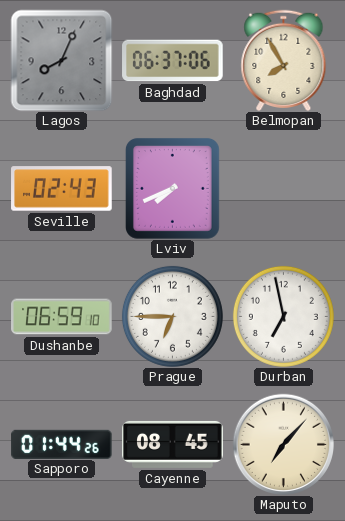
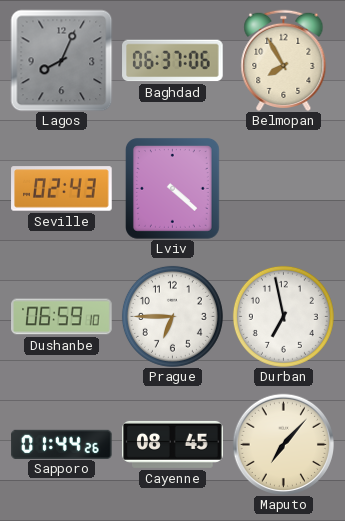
Lviv: 7:41 -> 4:22
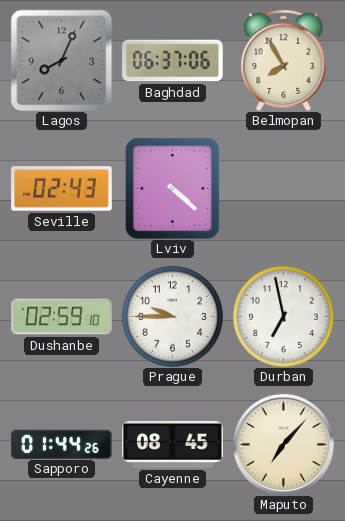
Dushanbe: 06:59 -> 02:59
Prague: 6:45 -> 9:45
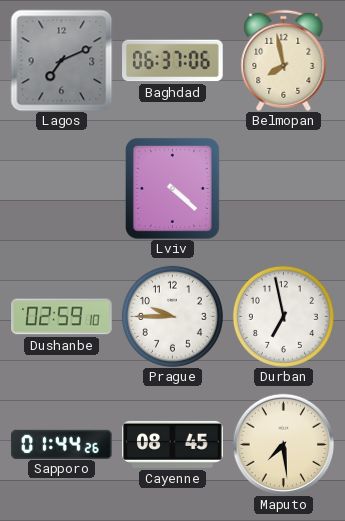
Lagos: 8:04 -> 7:11
Belmopan: 7:55 -> 7:58
Seville: 02:43 -> none
Maputo: 7:07 -> 7:29
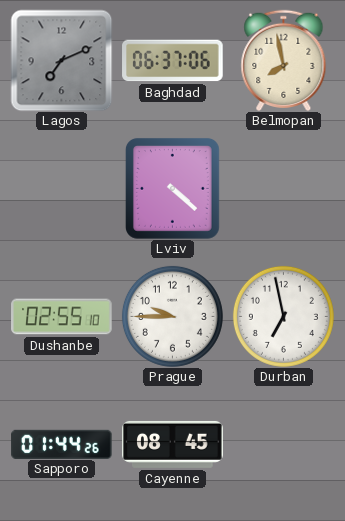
Dushanbe: 02:59 -> 02:55
Maputo: 7:29 -> none
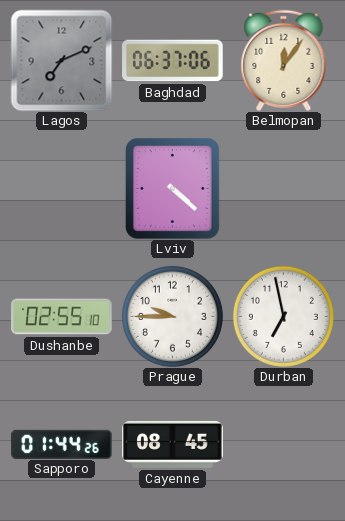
Belmopan: 7:58 -> 12:06
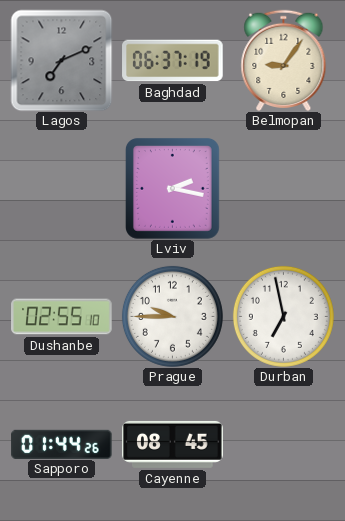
Baghdad: 06:37:06 -> 06:37:19
Belmopan: 12:06 -> 9:06
Lviv: 4:22 -> 2:17
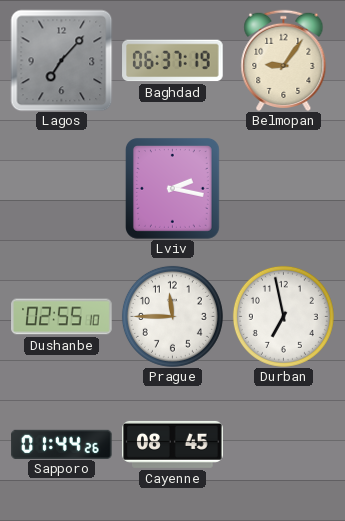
Lagos: 7:11 -> 7:07
Prague: 9:45 -> 11:45
